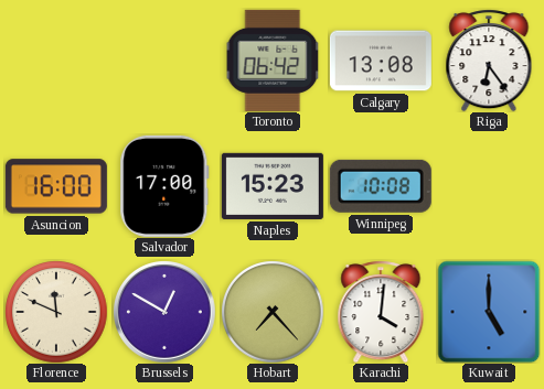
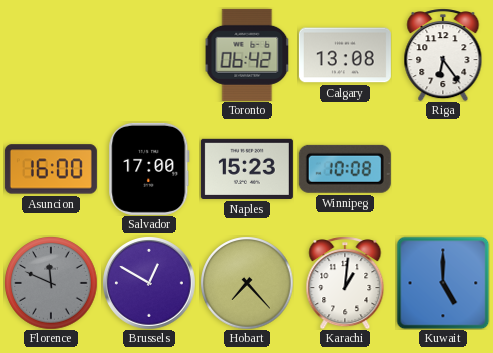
Florence dial: cream -> grey
Karachi: 4:01 -> 1:01
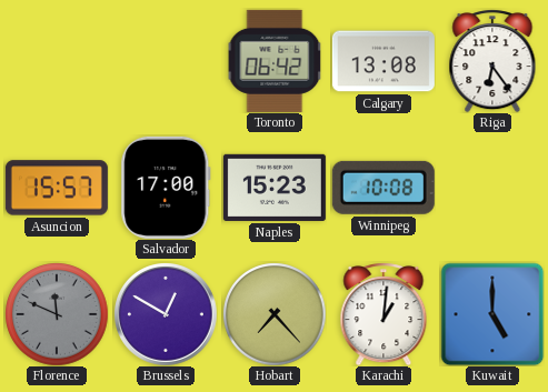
Asuncion: 16:00 -> 15:57
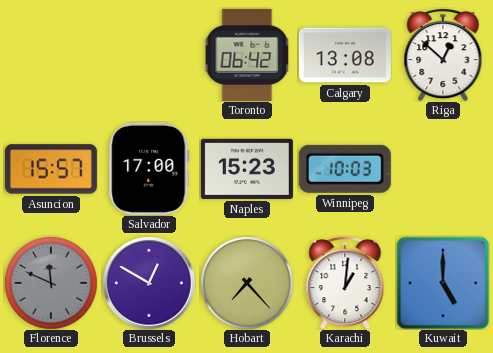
Riga: 6:24 -> 12:52
Winnipeg: 10:08 -> 10:03
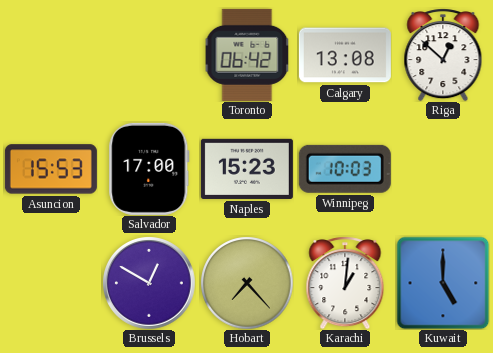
Asuncion: 15:57 -> 15:53
Florence: 11:49 -> none
